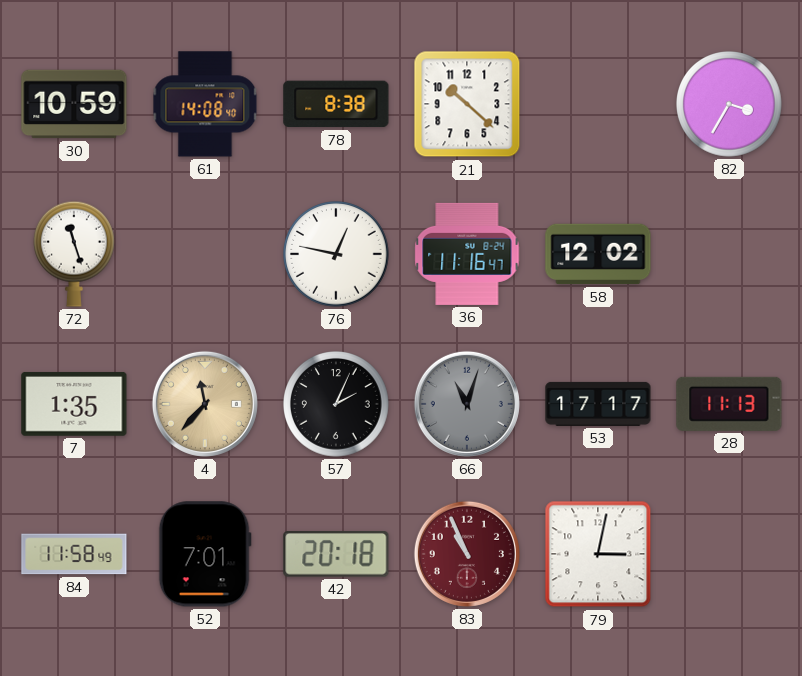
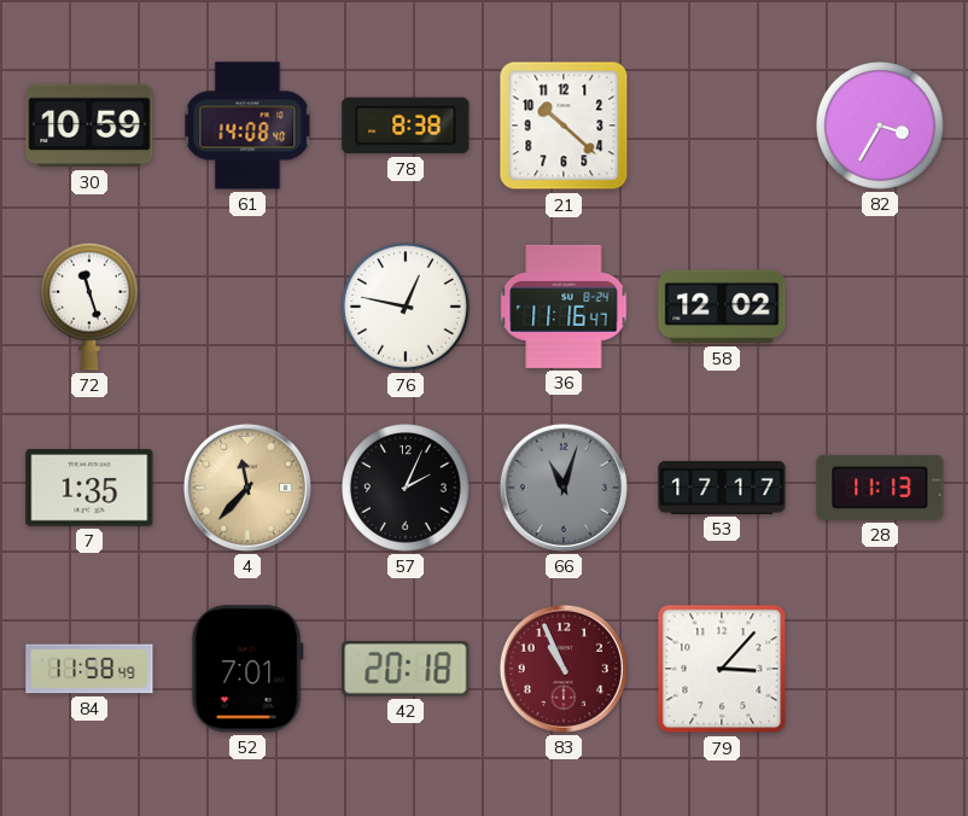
79: 3:02 -> 3:07
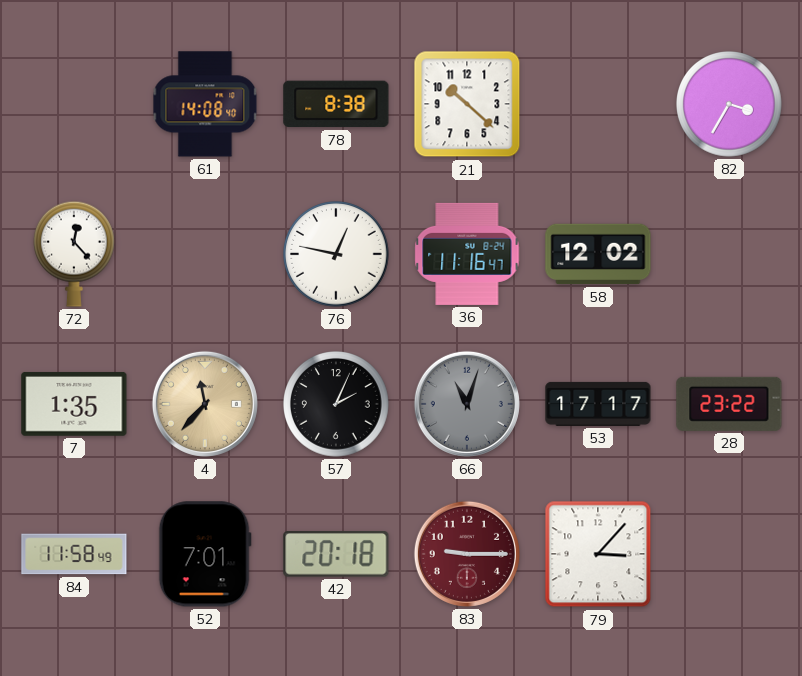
30: 10:59 -> none
72: 11:27 -> 12:23
28: 11:13 -> 23:22
83: 10:56 -> 9:15
